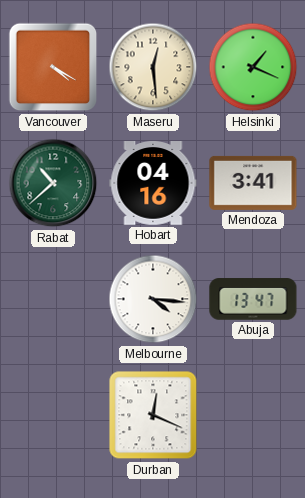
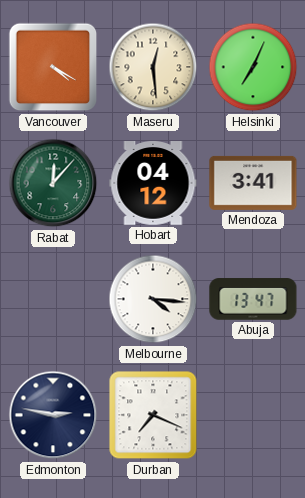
Helsinki: 1:19 -> 7:04
Rabat: 10:38 -> 12:07
Hobart: 04:16 -> 04:12
Edmonton: none -> 2:47
Durban: 12:19 -> 7:19
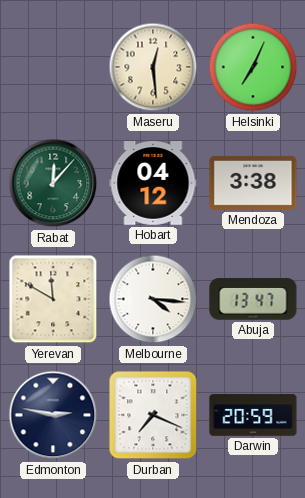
Vancouver: 4:20 -> none
Mendoza: 3:41 -> 3:38
Yerevan: none -> 11:50
Darwin: none -> 20:59
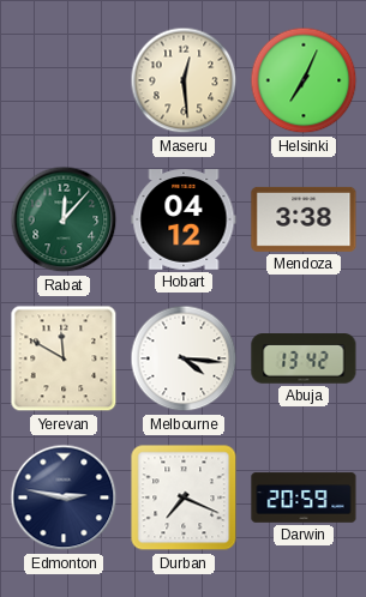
Abuja: 13:47 -> 13:42
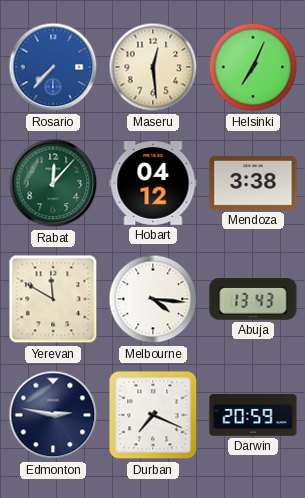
Rosario: none -> 7:37
Abuja: 13:42 -> 13:43
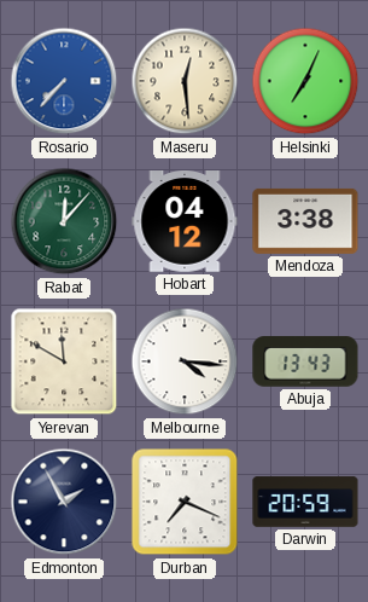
Edmonton: 2:47 -> 1:55
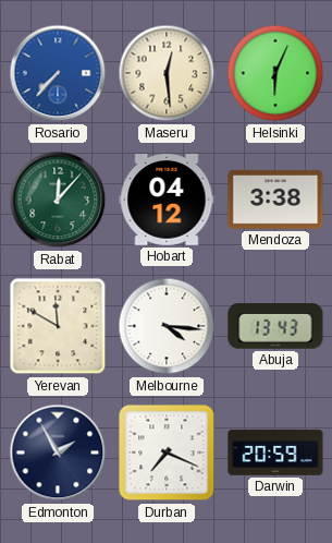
Helsinki: 7:04 -> 6:04
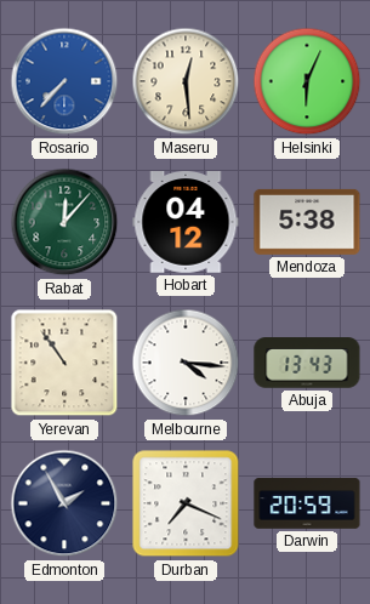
Mendoza: 3:38 -> 5:38
Yerevan: 11:50 -> 10:54
